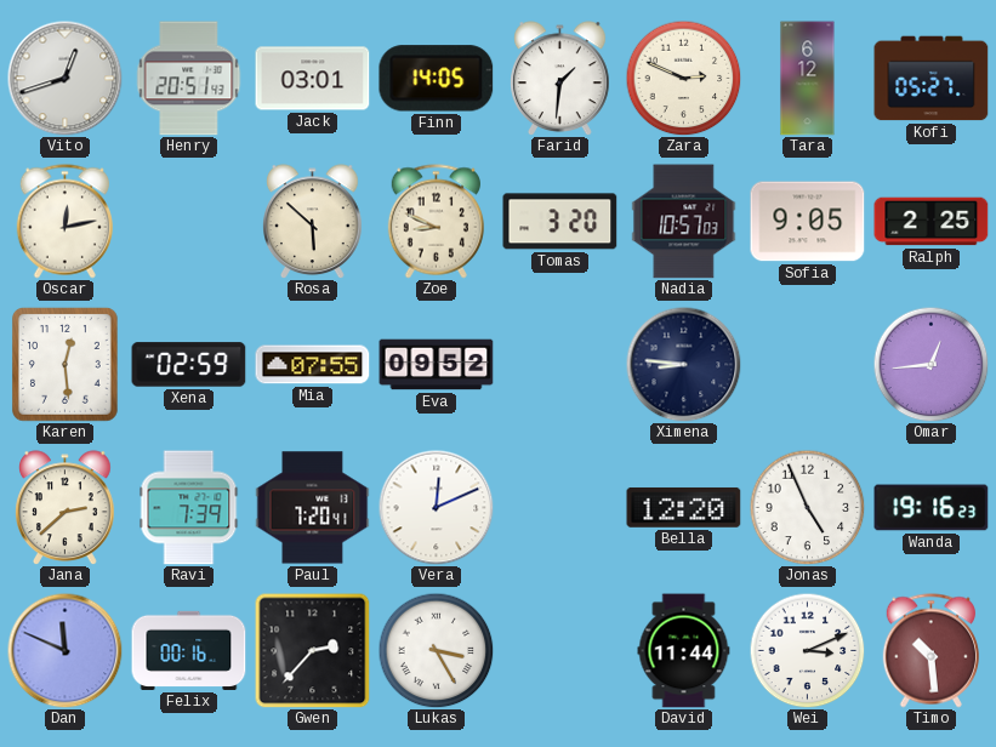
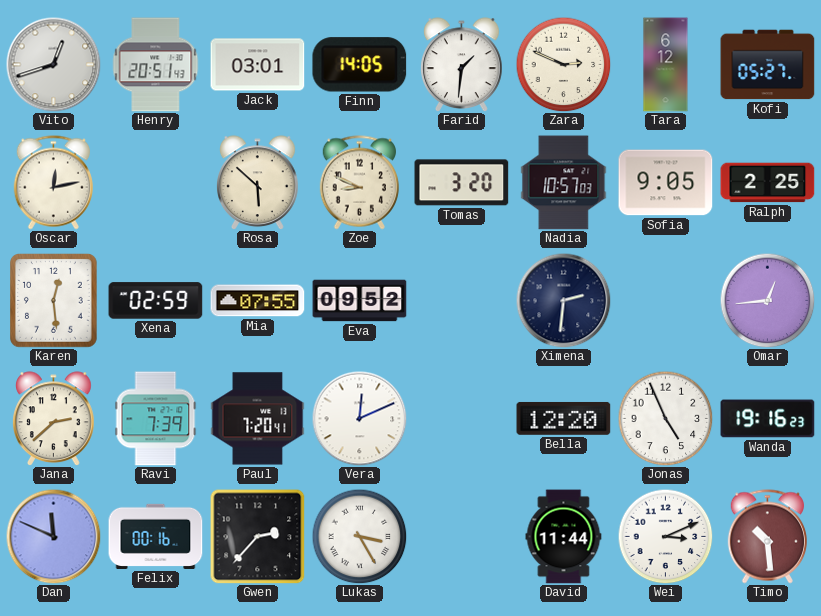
Ximena: 8:46 -> 2:31
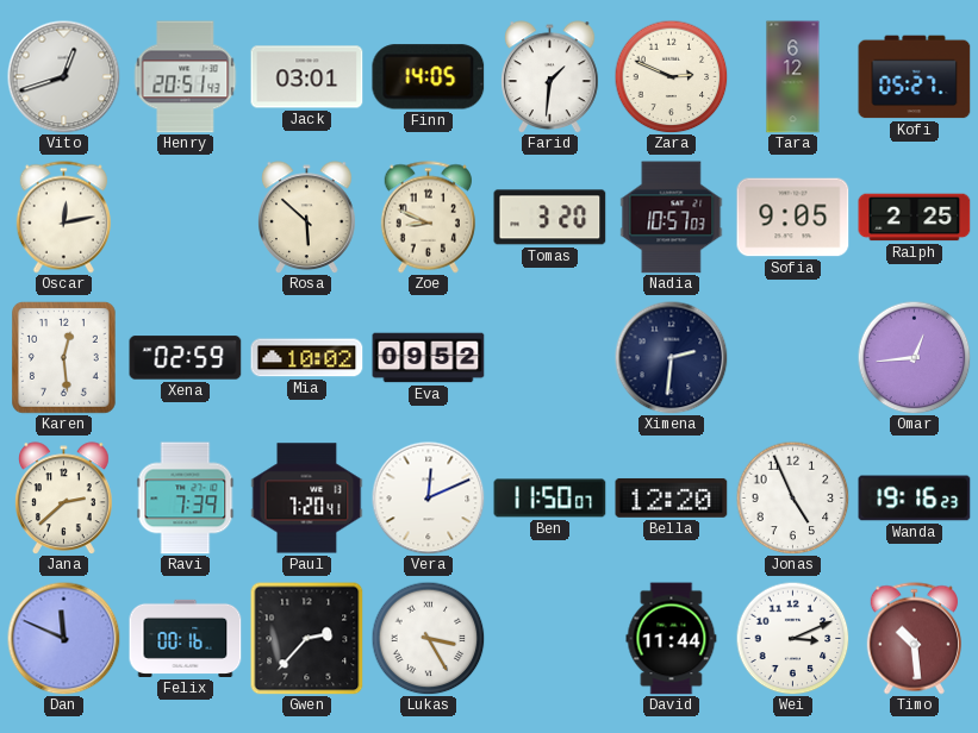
Mia: 07:55 -> 10:02
Ben: none -> 11:50
